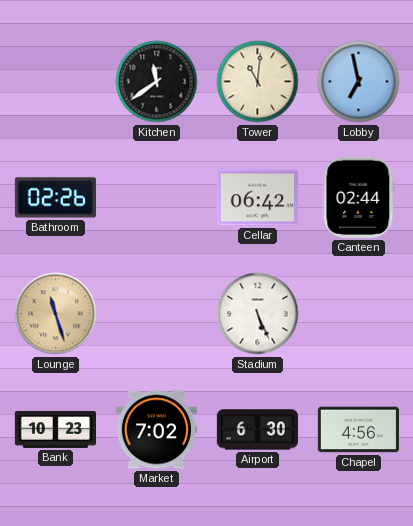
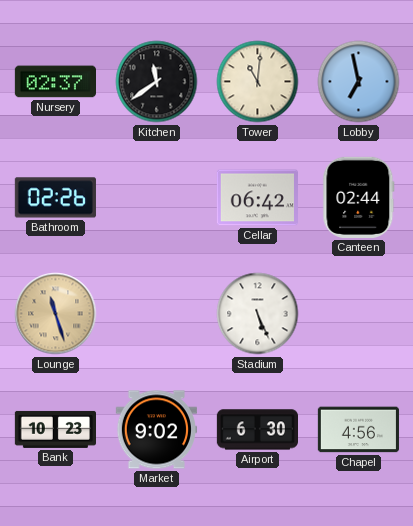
Nursery: none -> 02:37
Market: 7:02 -> 9:02
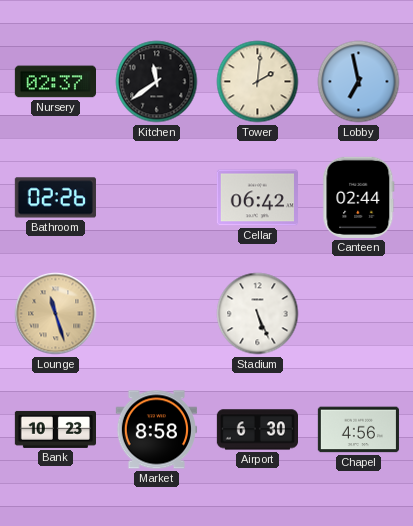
Tower: 11:01 -> 2:01
Market: 9:02 -> 8:58
